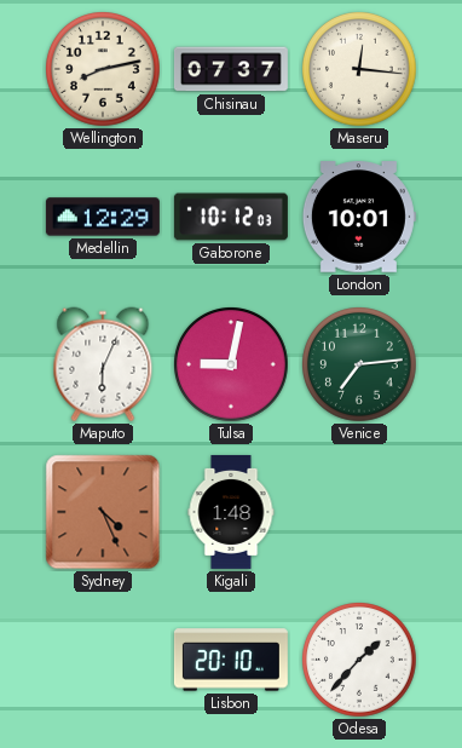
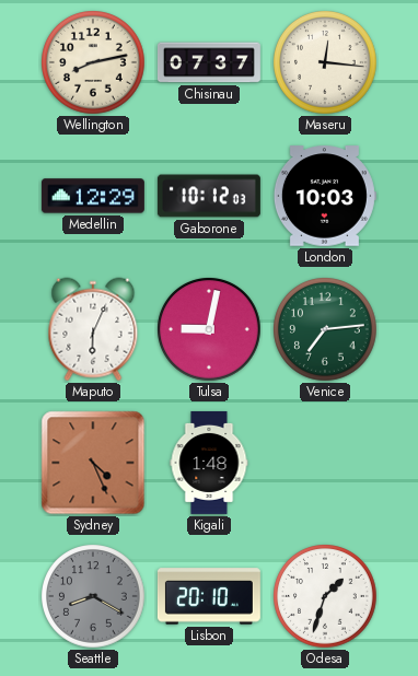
London: 10:01 -> 10:03
Seattle: none -> 8:20
Odesa: 1:37 -> 1:33
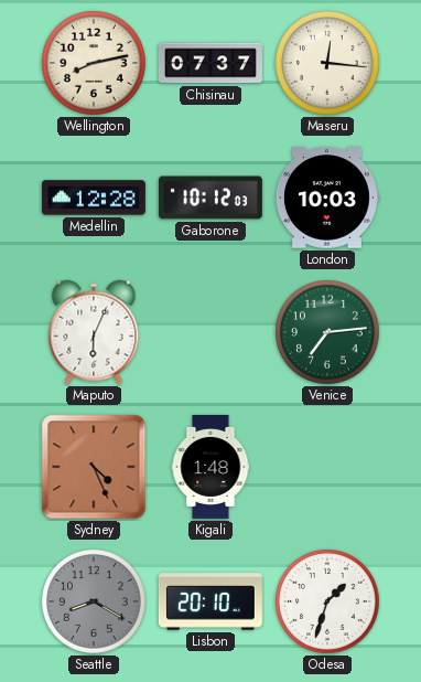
Medellin: 12:29 -> 12:28
Tulsa: 9:02 -> none
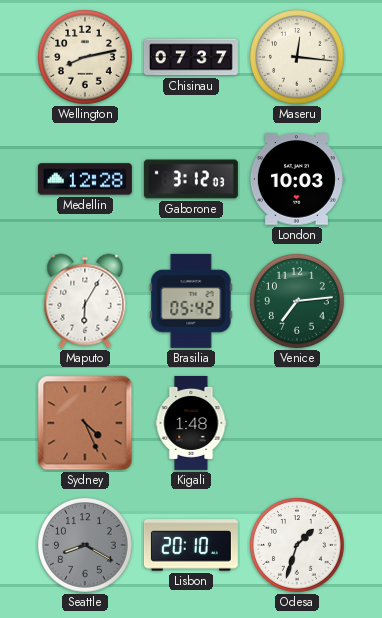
Gaborone: 10:12 -> 3:12
Maputo: 6:04 -> 6:05
Brasilia: none -> 05:42
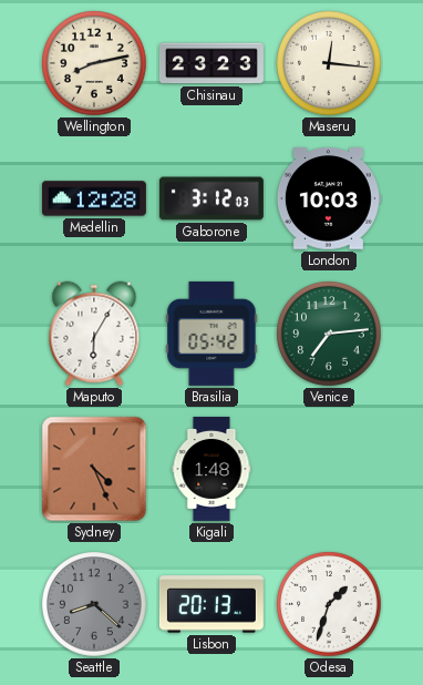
Chisinau: 07:37 -> 23:23
Seattle: 8:20 -> 8:22
Lisbon: 20:10 -> 20:13
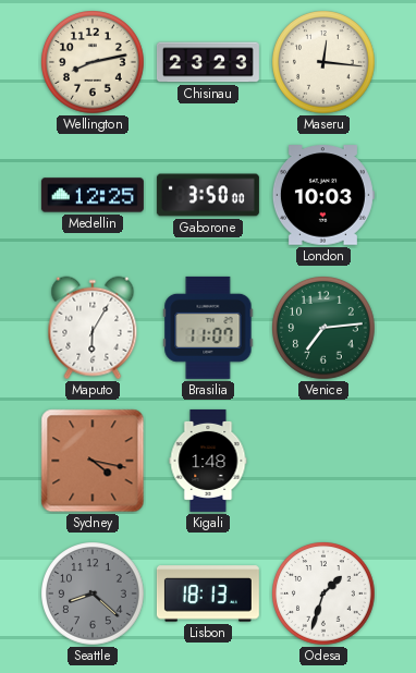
Medellin: 12:28 -> 12:25
Gaborone: 3:12 -> 3:50
Brasilia: 05:42 -> 11:07
Sydney: 4:26 -> 4:17
Lisbon: 20:13 -> 18:13
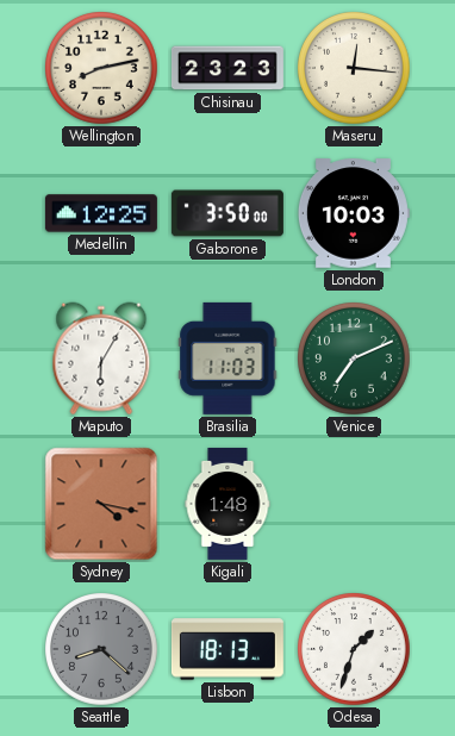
Brasilia: 11:07 -> 11:03
Venice: 7:14 -> 7:11
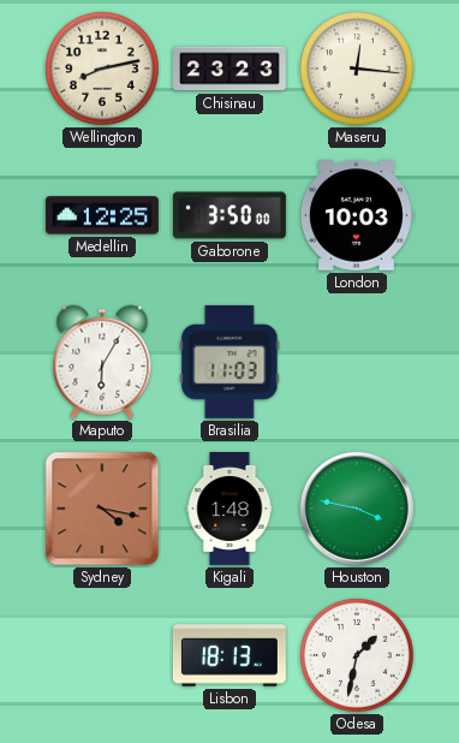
Venice: 7:11 -> none
Houston: none -> 3:47
Seattle: 8:22 -> none
Odesa: 1:33 -> 1:32
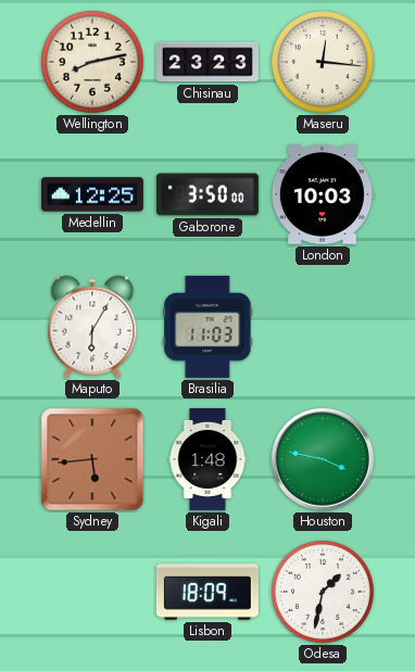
Sydney: 4:17 -> 5:44
Lisbon: 18:13 -> 18:09
